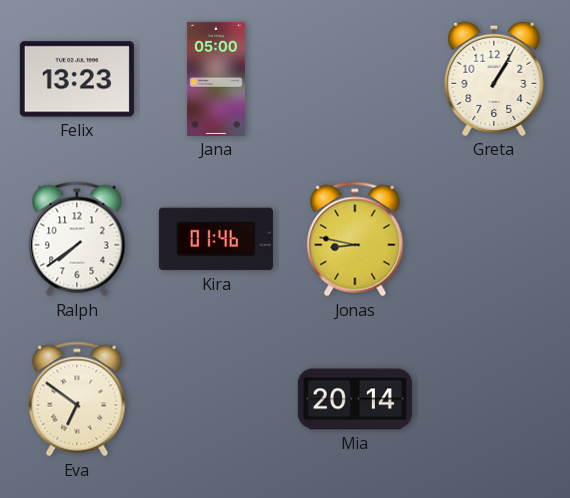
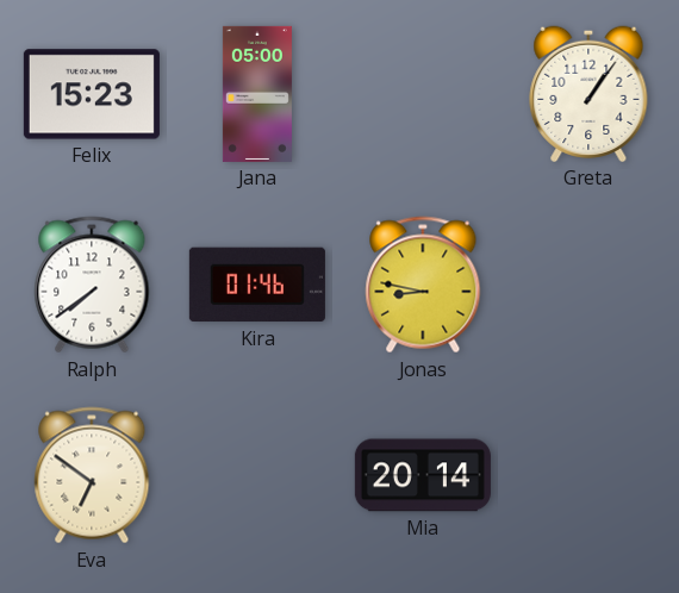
Felix: 13:23 -> 15:23
Greta: 1:05 -> 1:06
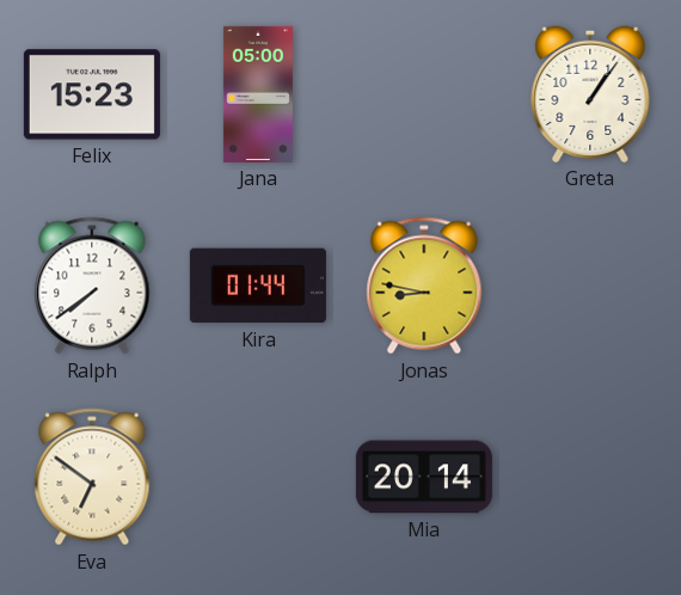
Kira: 01:46 -> 01:44
